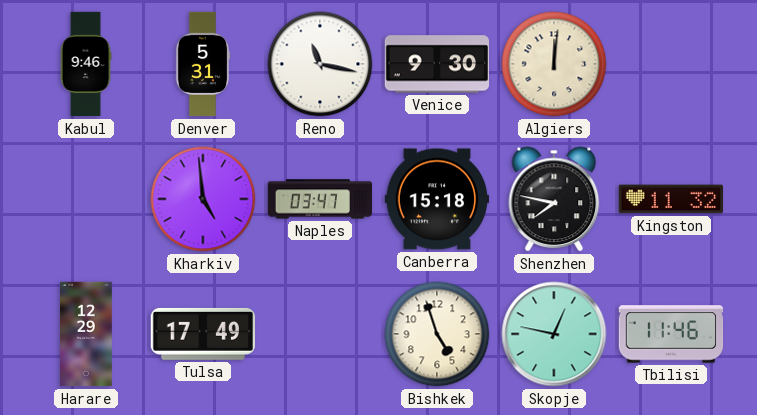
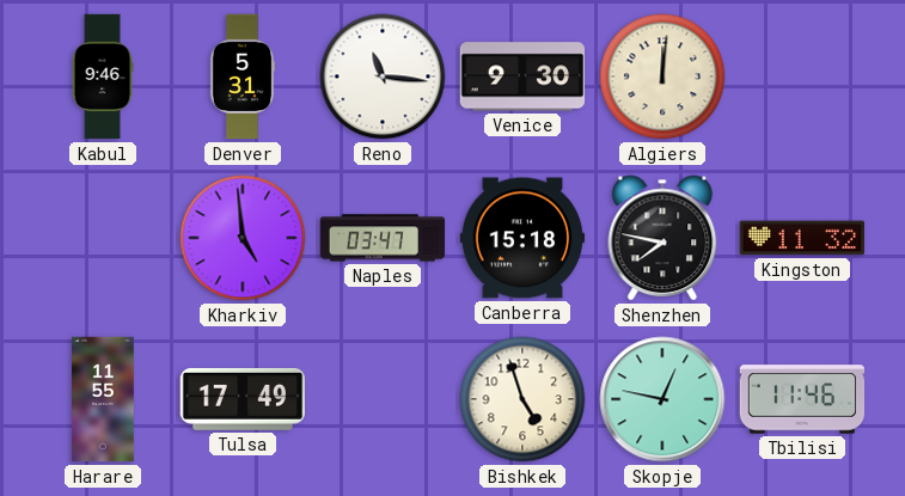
Reno: 11:17 -> 11:16
Harare: 12:29 -> 11:55
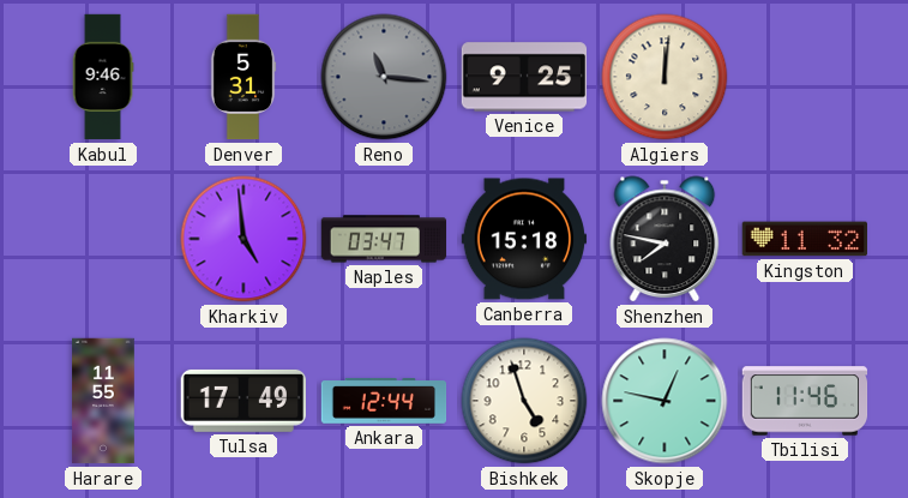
Reno dial: white -> grey
Venice: 9:30 -> 9:25
Ankara: none -> 12:44
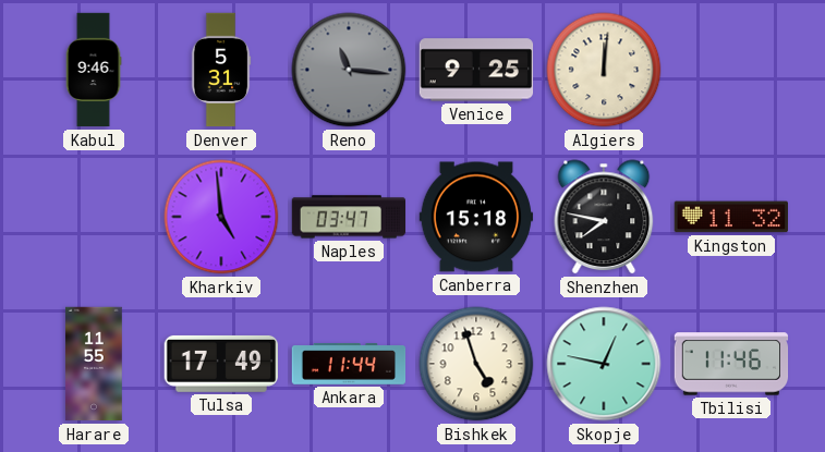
Ankara: 12:44 -> 11:44
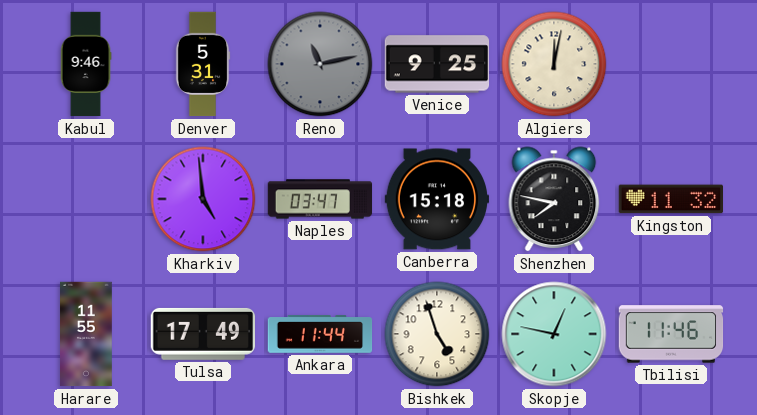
Reno: 11:16 -> 11:13
Algiers: 12:01 -> 12:02
